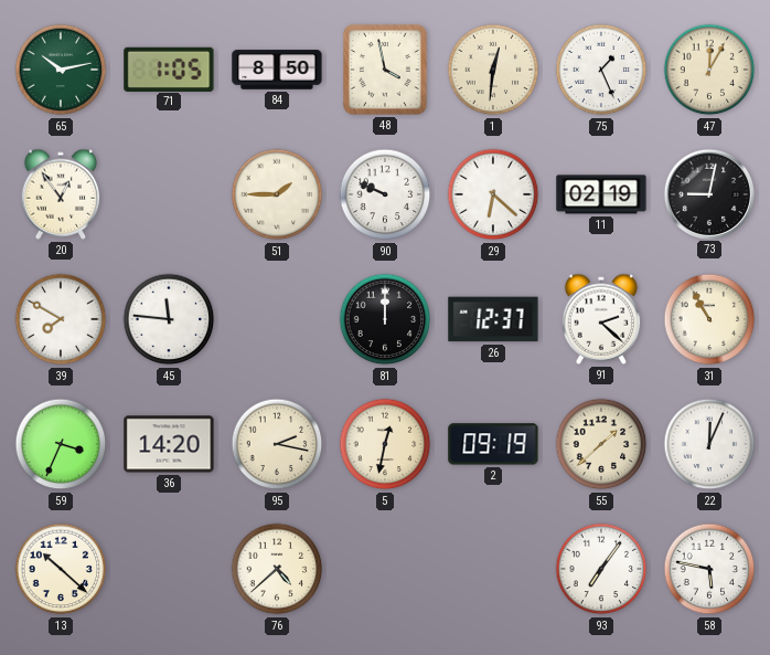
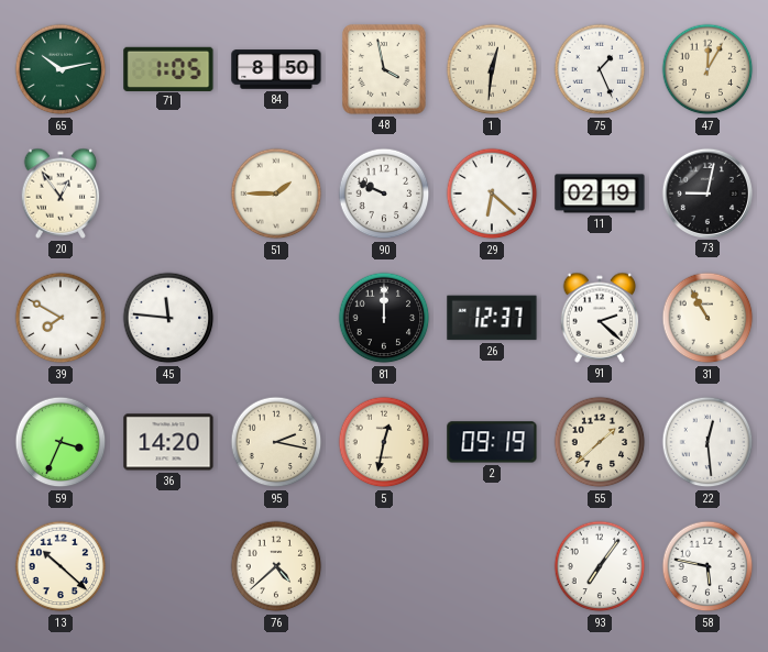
22: 12:04 -> 12:29
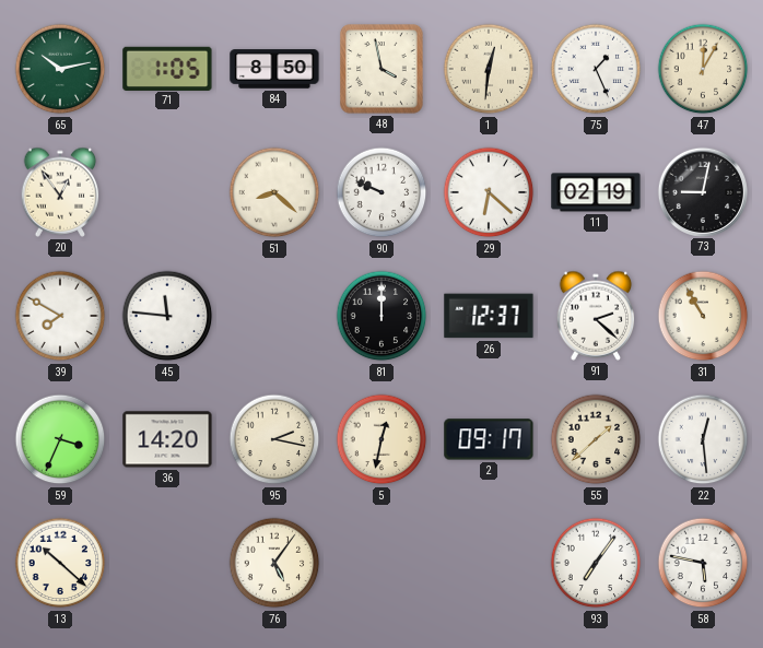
51: 1:45 -> 8:22
2: 09:19 -> 09:17
76: 4:38 -> 5:06
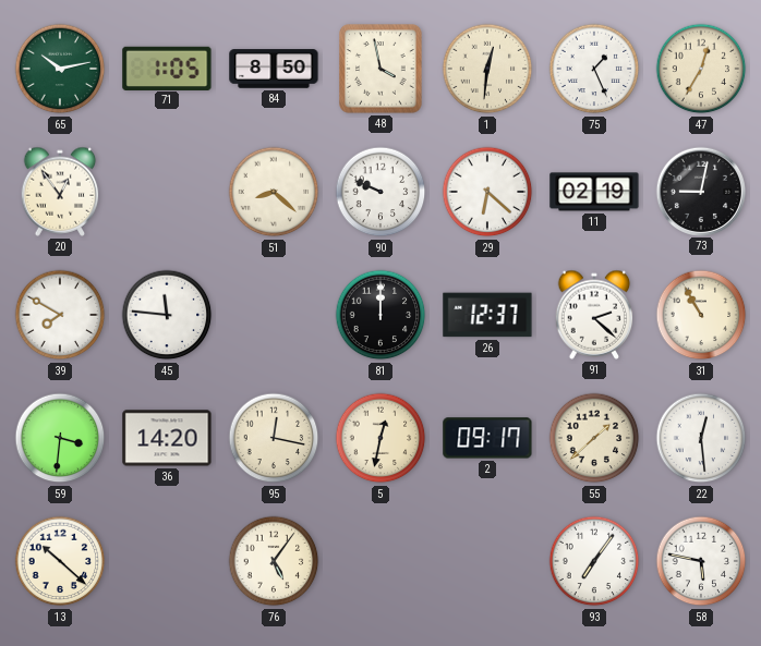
47: 12:05 -> 12:35
59: 3:34 -> 3:31
95: 2:17 -> 12:17
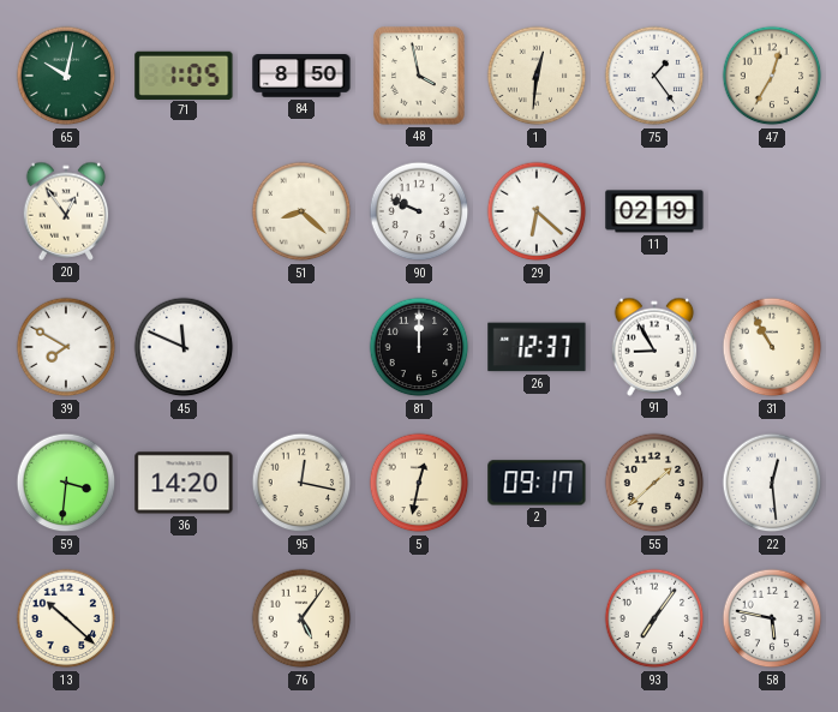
65: 10:13 -> 10:02
75: 1:26 -> 1:24
73: 9:02 -> none
45: 11:46 -> 11:49
91: 2:22 -> 8:55
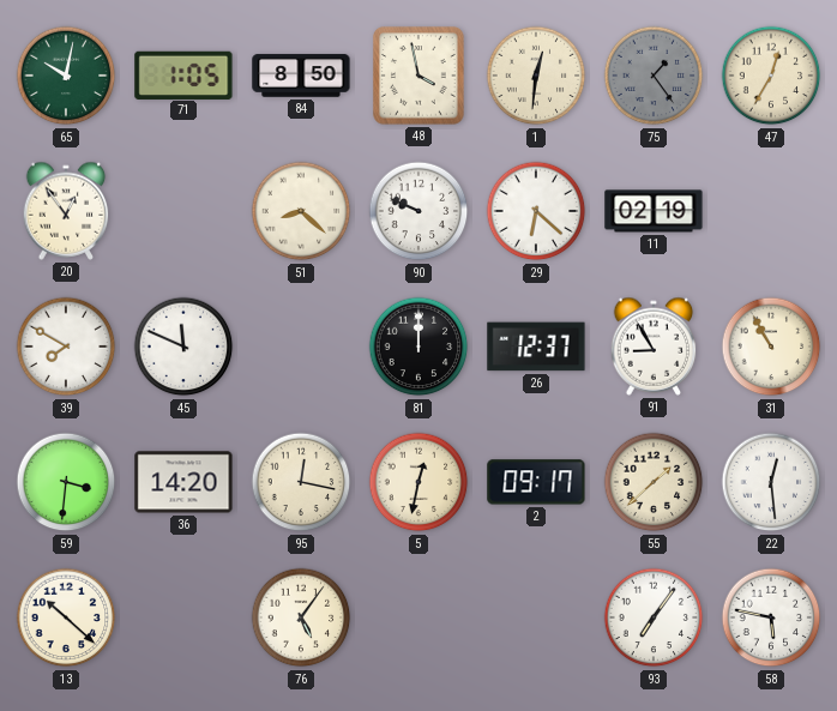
75 dial: white -> grey
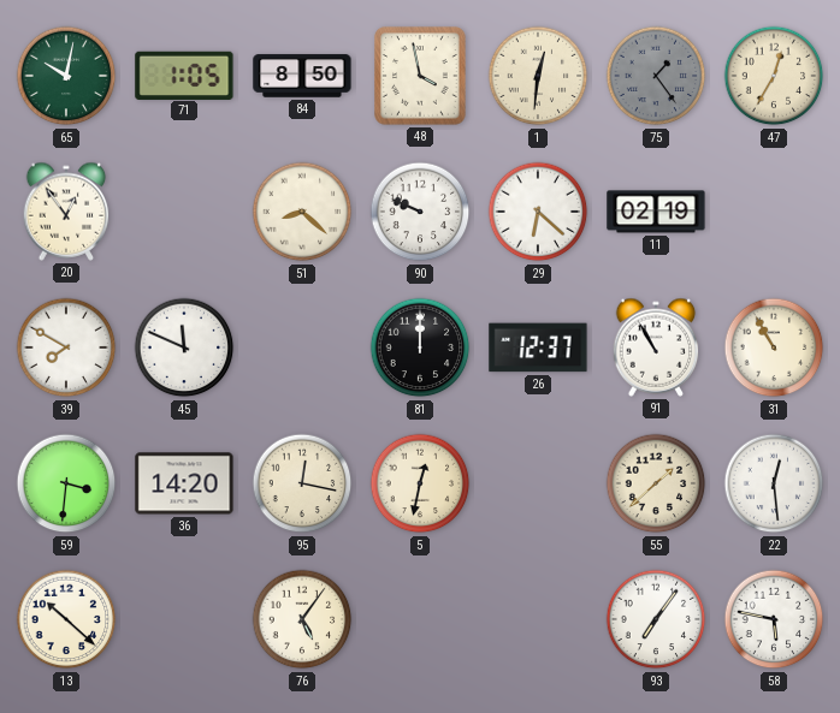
91: 8:55 -> 10:55
2: 09:17 -> none
